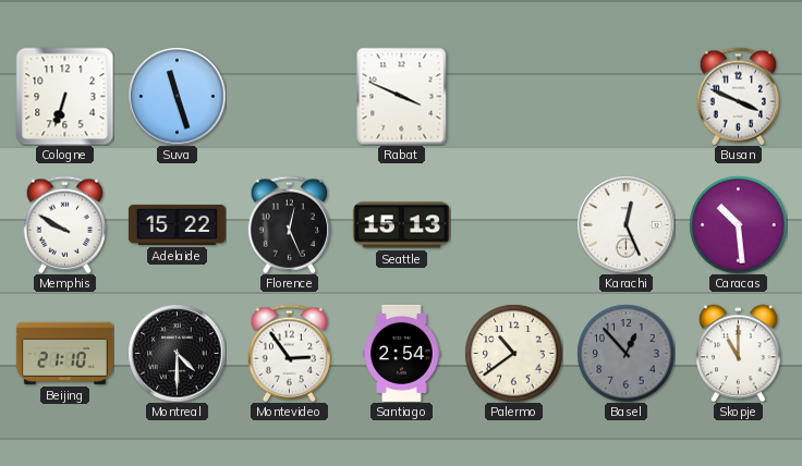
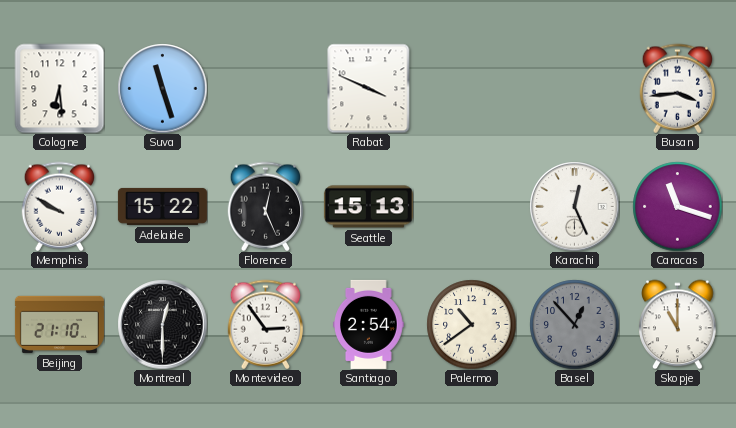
Cologne: 6:33 -> 6:29
Busan: 3:49 -> 3:44
Caracas: 10:29 -> 11:18
Montreal: 4:30 -> 12:30
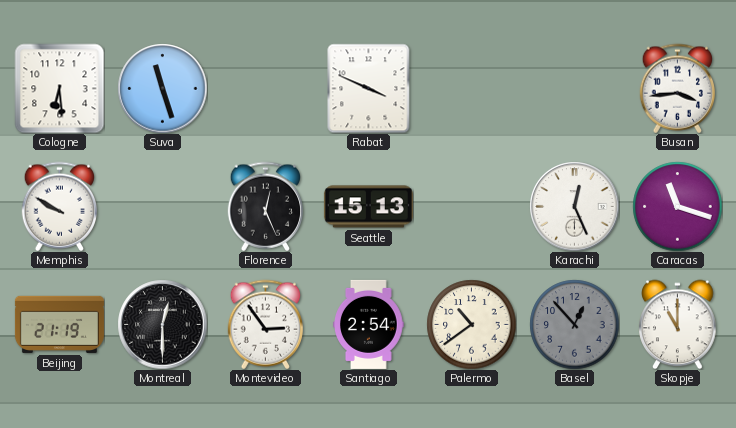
Adelaide: 15:22 -> none
Beijing: 21:10 -> 21:19
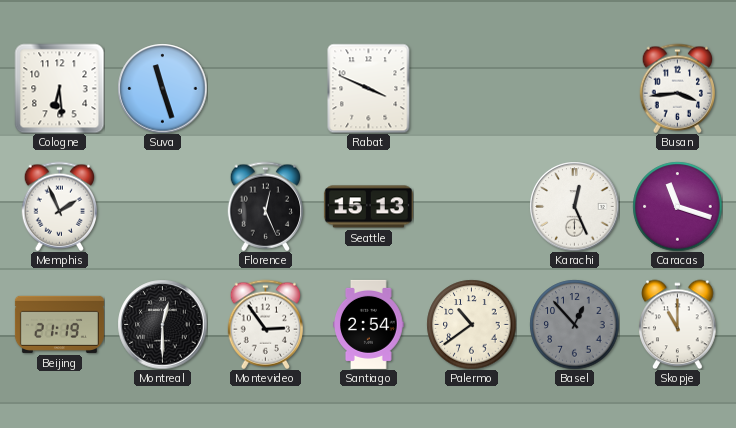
Memphis: 9:50 -> 1:56
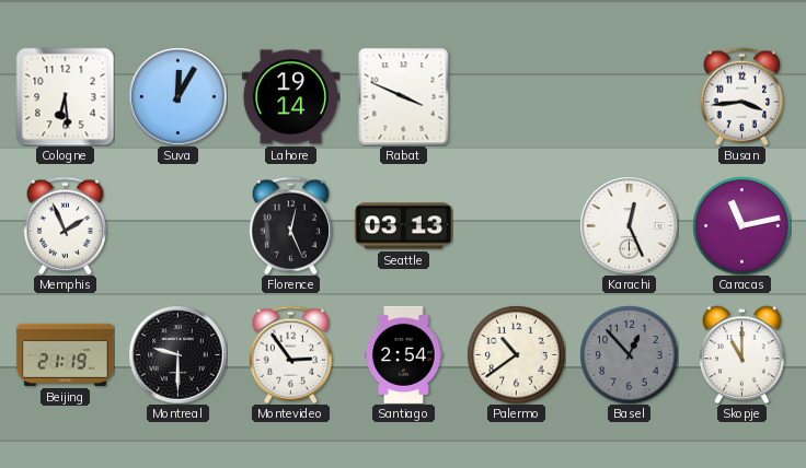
Suva: 11:27 -> 12:05
Lahore: none -> 19:14
Seattle: 15:13 -> 03:13
Caracas: 11:18 -> 11:13
Montreal: 12:30 -> 9:30
